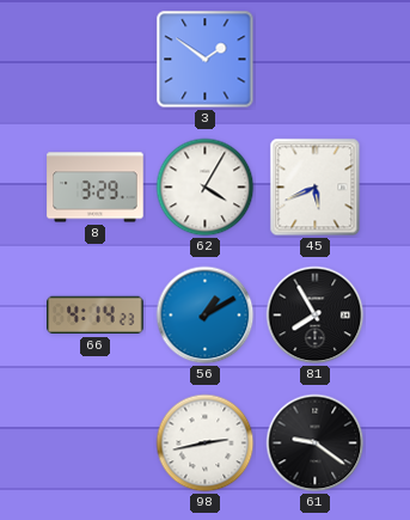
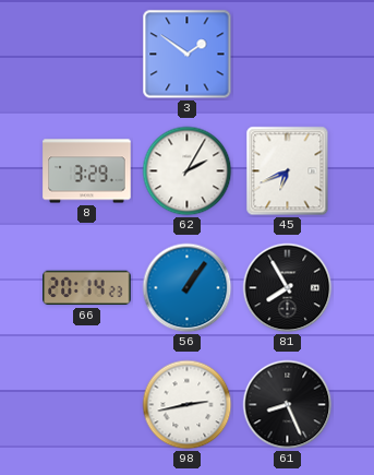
62: 4:05 -> 2:05
45: 5:41 -> 6:41
66: 4:14 -> 20:14
56: 1:10 -> 1:06
61: 9:21 -> 8:26
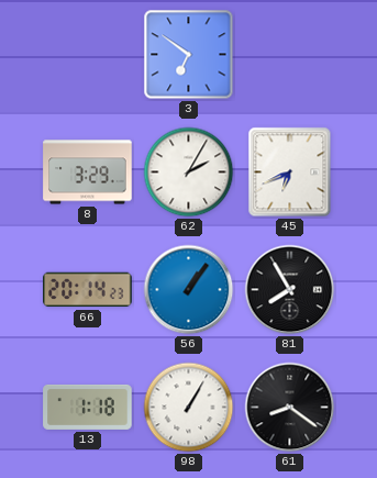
3: 1:51 -> 6:51
13: none -> 1:18
98: 2:43 -> 1:05
61: 8:26 -> 8:21
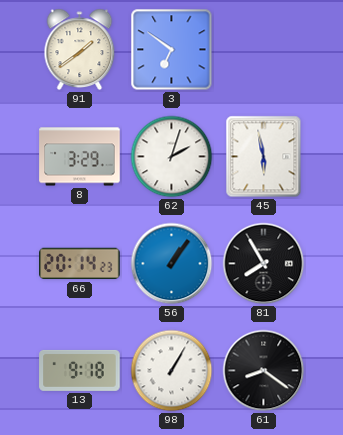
91: none -> 1:39
62: 2:05 -> 2:03
45: 6:41 -> 5:58
13: 1:18 -> 9:18
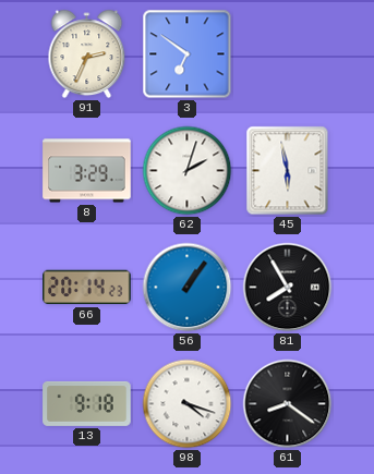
91: 1:39 -> 2:34
98: 1:05 -> 4:18
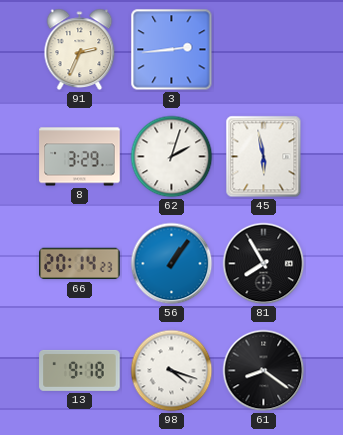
3: 6:51 -> 2:44
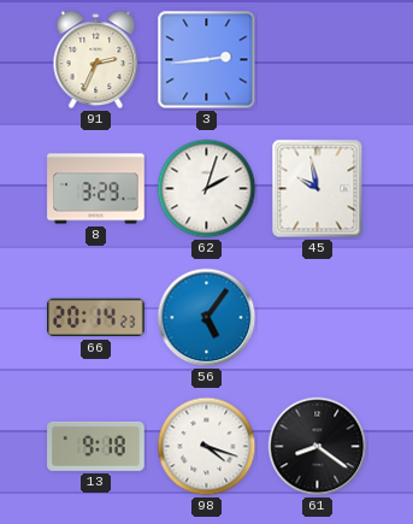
45: 5:58 -> 9:58
56: 1:06 -> 5:06
81: 7:55 -> none
